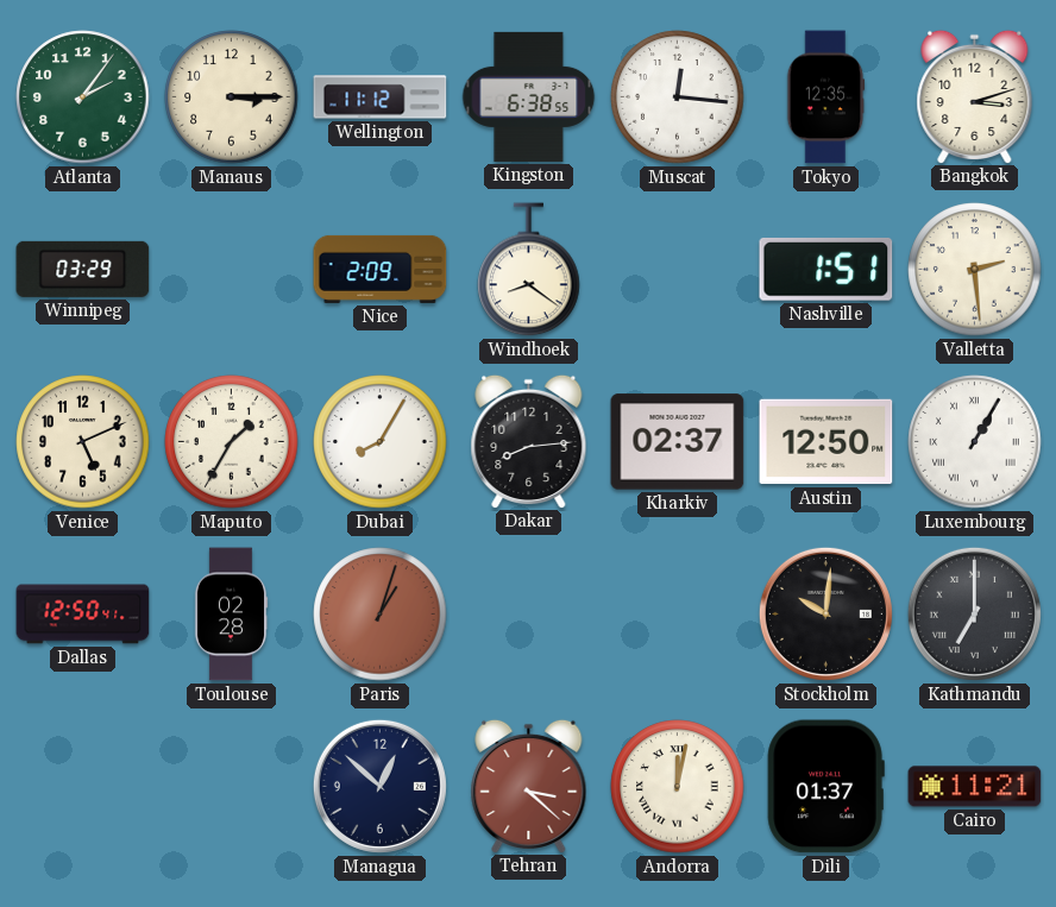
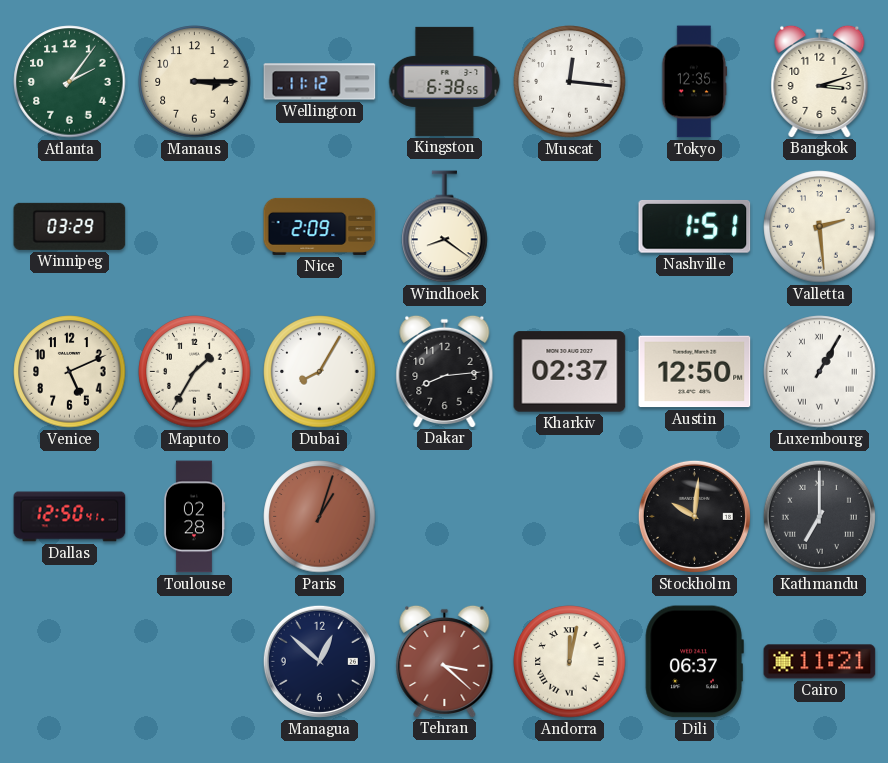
Dili: 01:37 -> 06:37
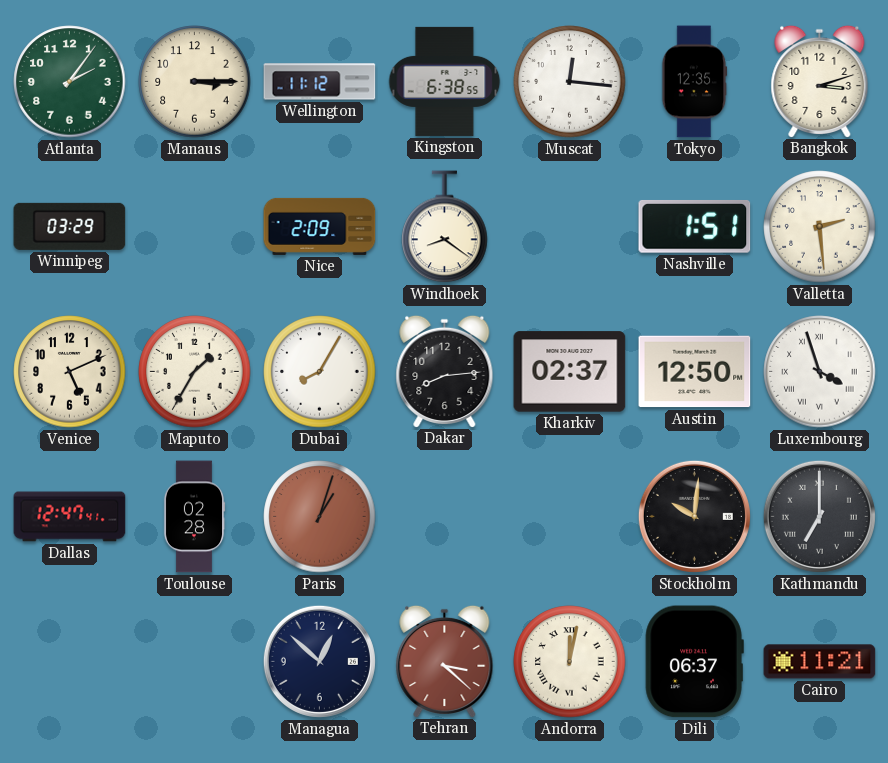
Luxembourg: 1:05 -> 3:57
Dallas: 12:50 -> 12:47
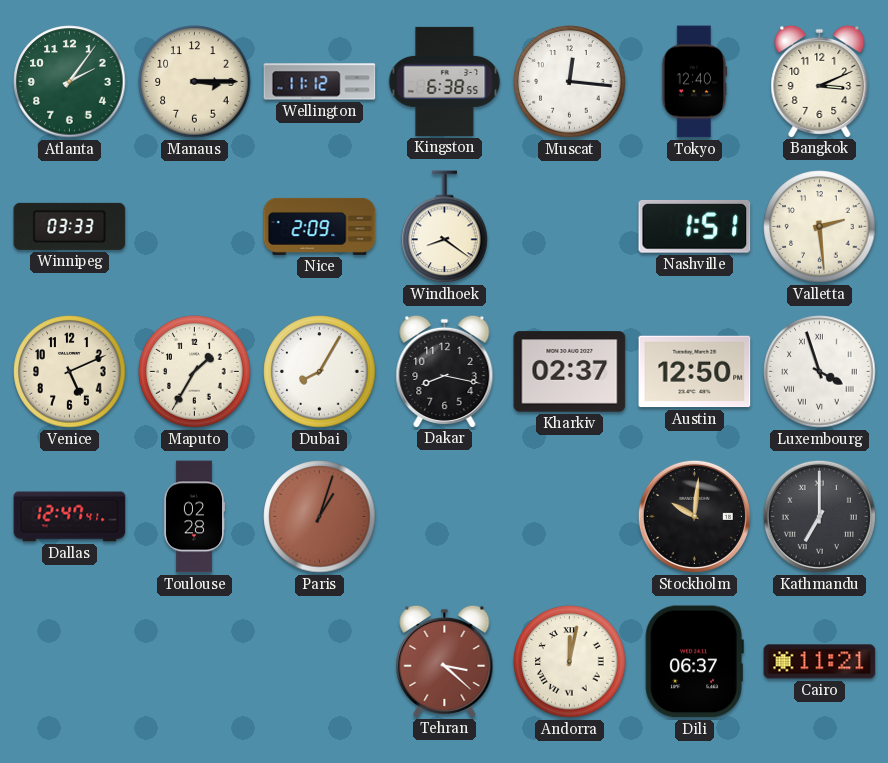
Tokyo: 12:35 -> 12:40
Bangkok: 3:12 -> 3:11
Winnipeg: 03:29 -> 03:33
Dakar: 8:14 -> 8:17
Managua: 12:52 -> none
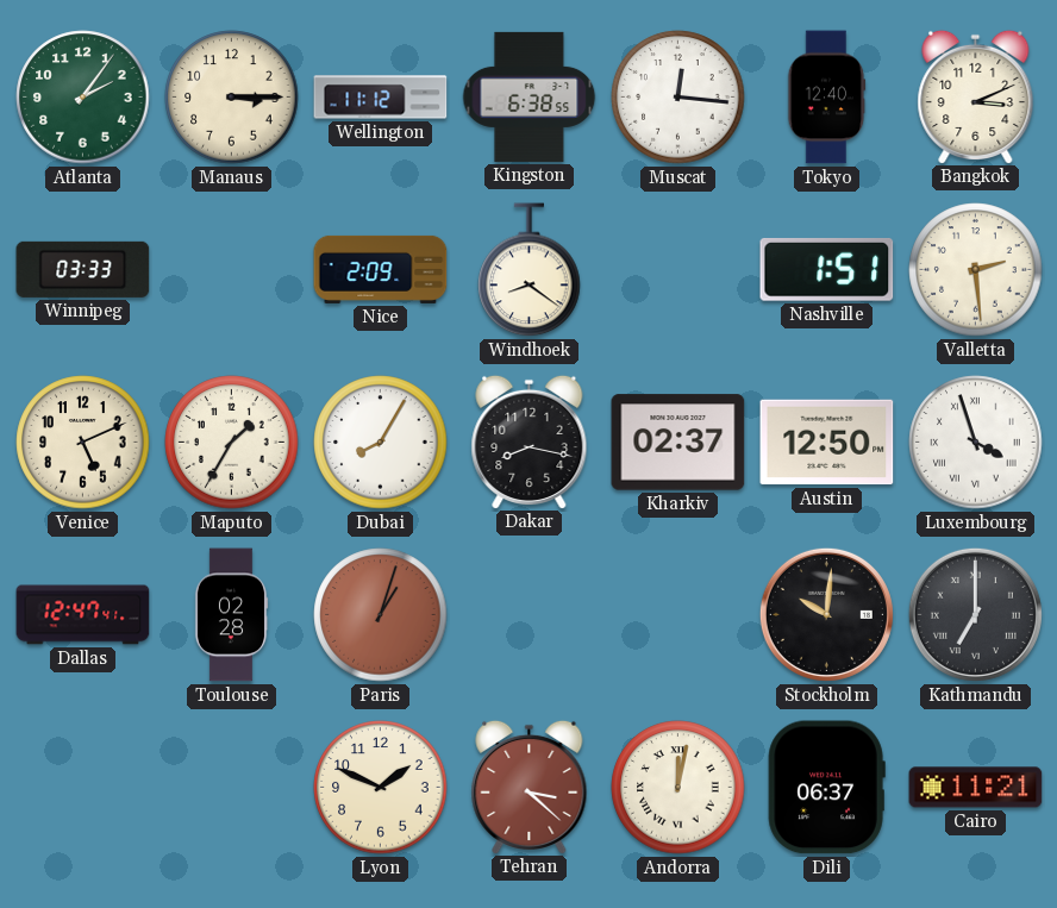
Lyon: none -> 1:49
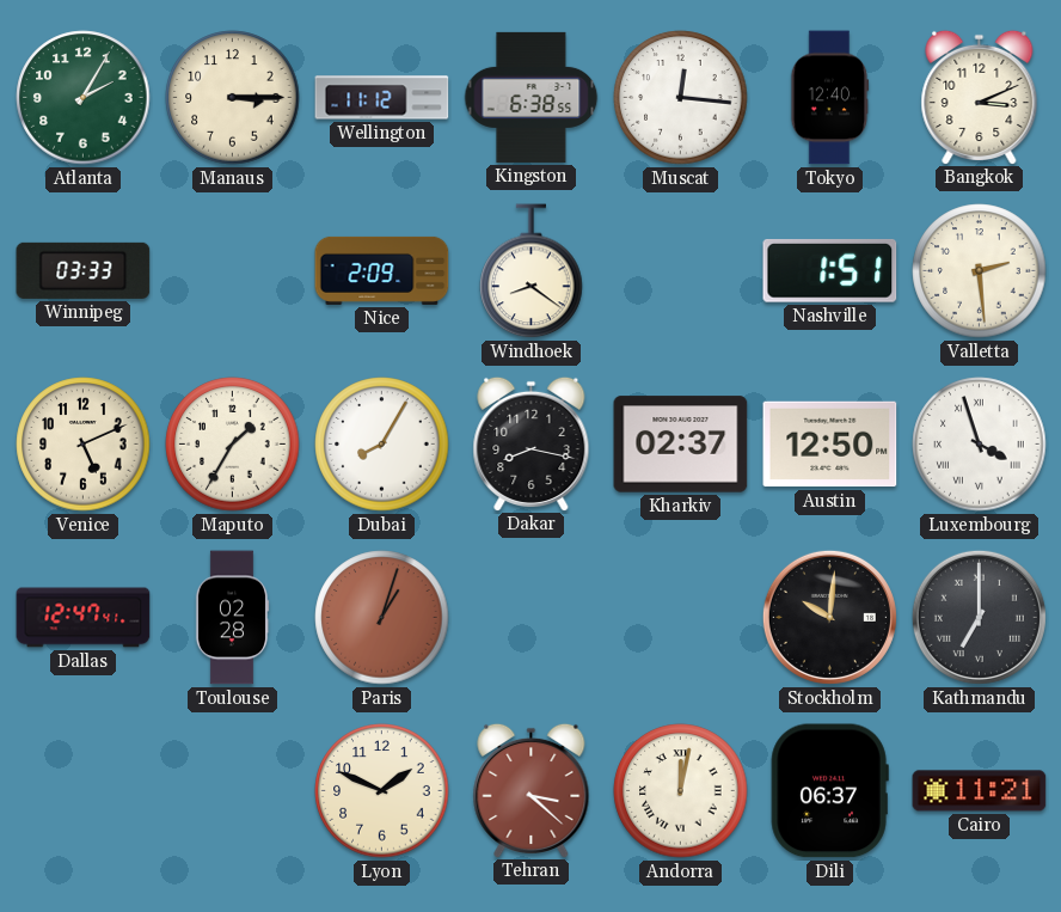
Atlanta: 2:06 -> 2:05
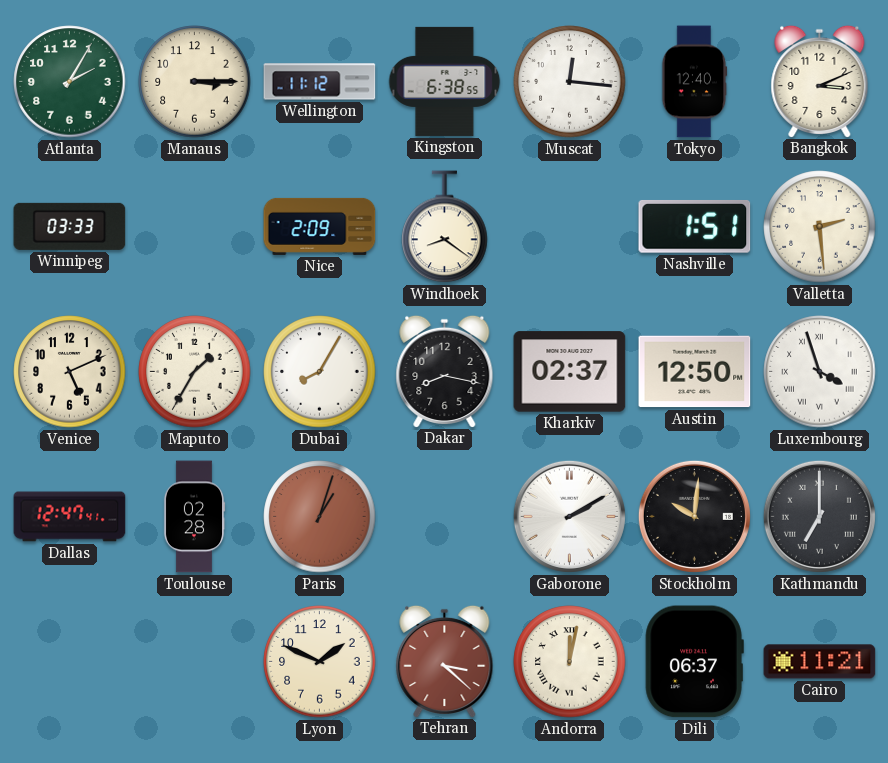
Gaborone: none -> 2:10
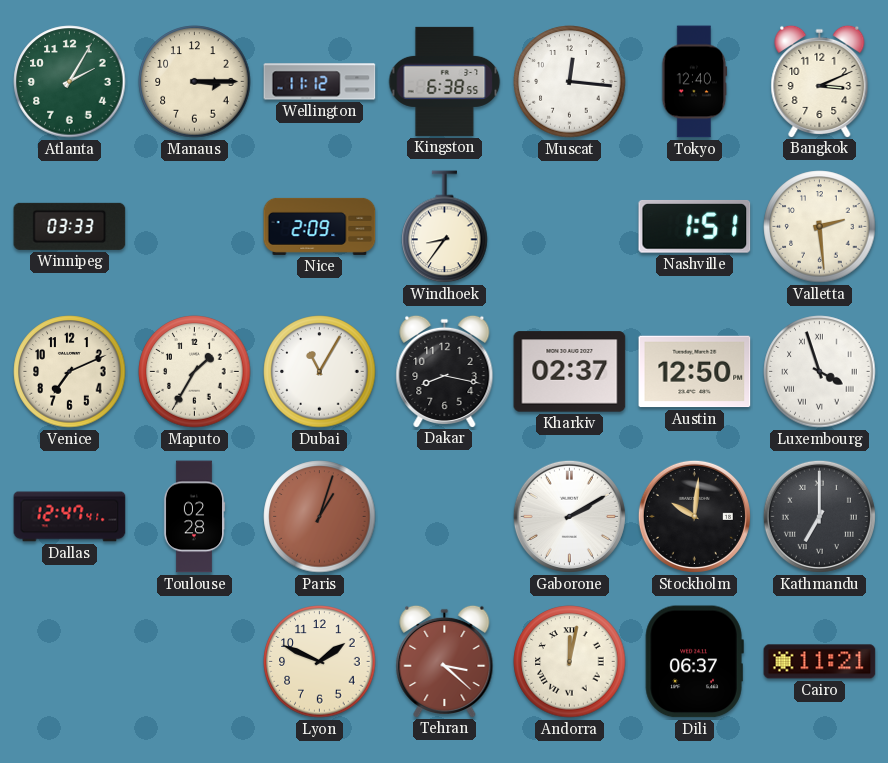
Windhoek: 8:21 -> 8:36
Venice: 5:11 -> 7:11
Dubai: 8:05 -> 11:05
